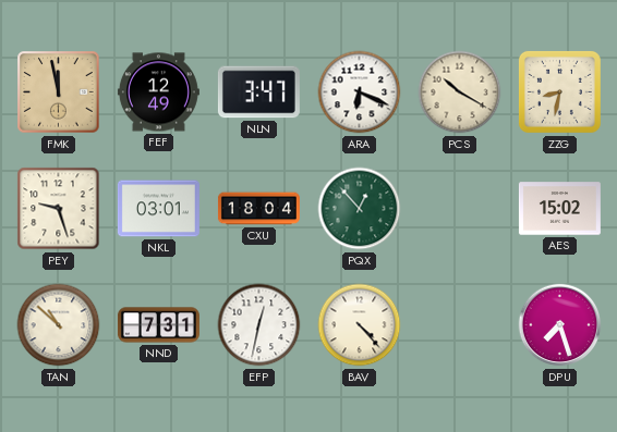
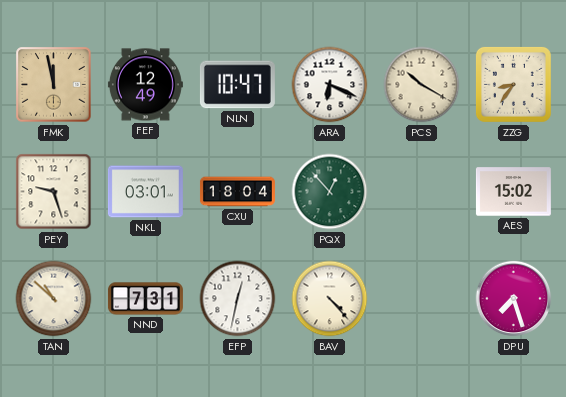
NLN: 3:47 -> 10:47
ZZG: 8:32 -> 8:36
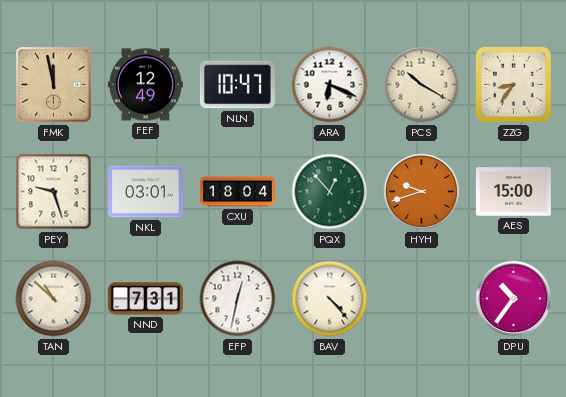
HYH: none -> 9:42
AES: 15:02 -> 15:00
DPU: 7:27 -> 10:36
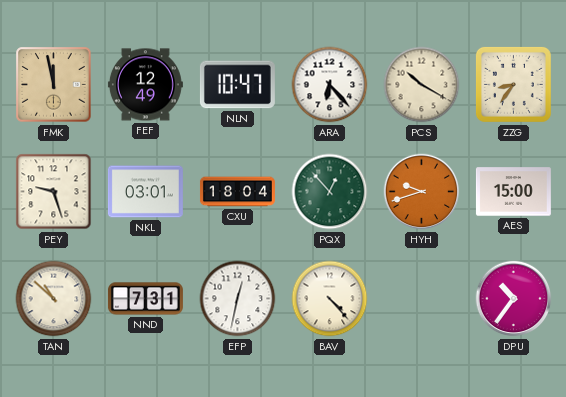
ARA: 6:19 -> 6:23
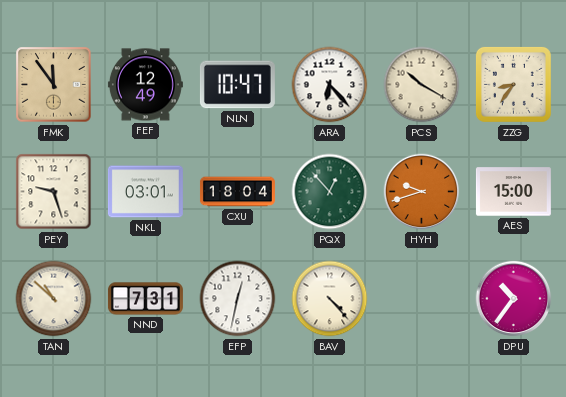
FMK: 11:58 -> 11:54
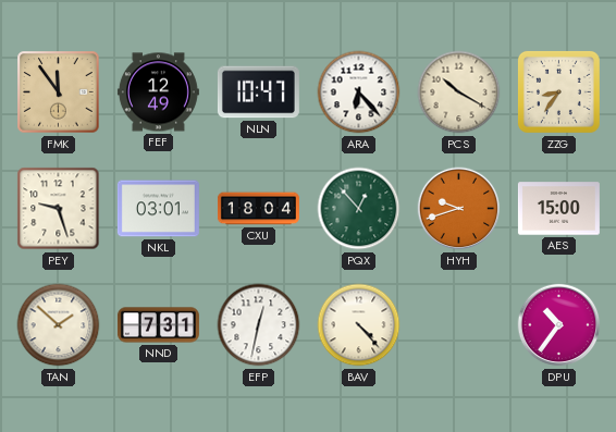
TAN: 10:52 -> 1:52
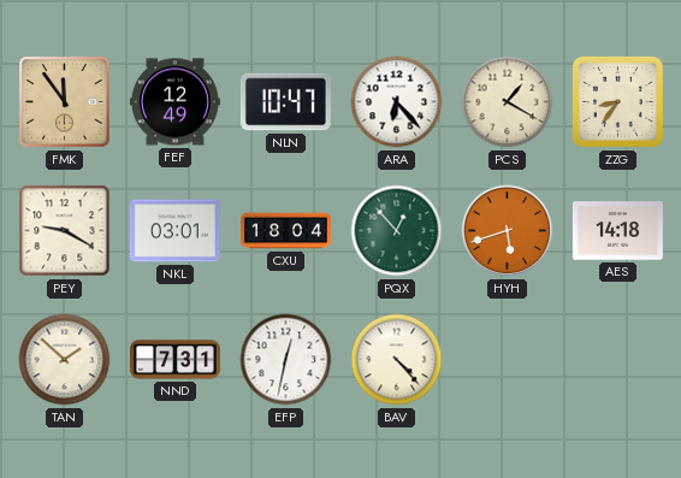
PCS: 10:20 -> 1:20
PEY: 9:27 -> 9:20
HYH: 9:42 -> 5:42
AES: 15:00 -> 14:18
DPU: 10:36 -> none
